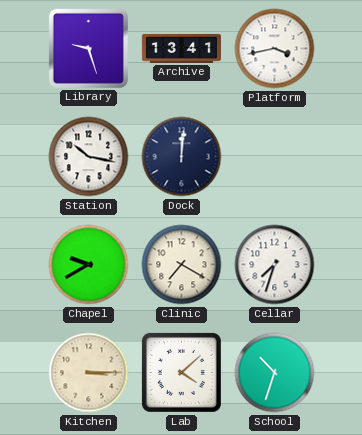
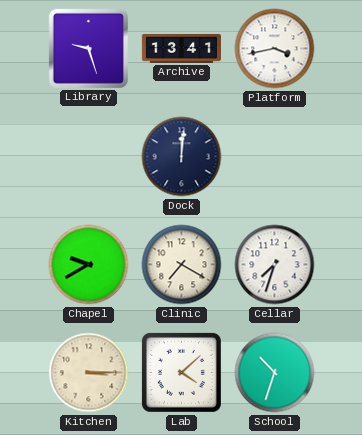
Station: 10:17 -> none
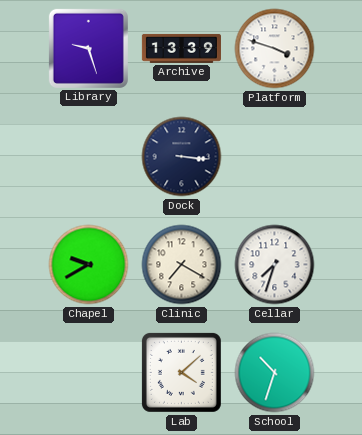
Archive: 13:41 -> 13:39
Platform: 3:43 -> 3:48
Dock: 12:01 -> 3:16
Kitchen: 3:15 -> none
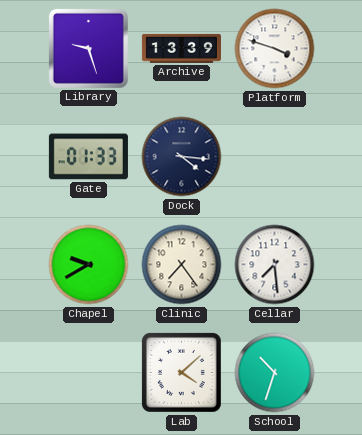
Gate: none -> 01:33
Dock: 3:16 -> 4:16
Clinic: 7:20 -> 7:24
Cellar: 7:33 -> 7:29
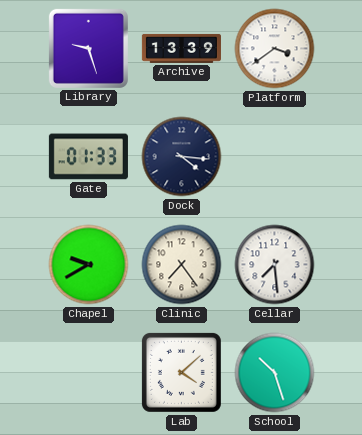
Platform: 3:48 -> 3:39
School: 10:33 -> 10:27
